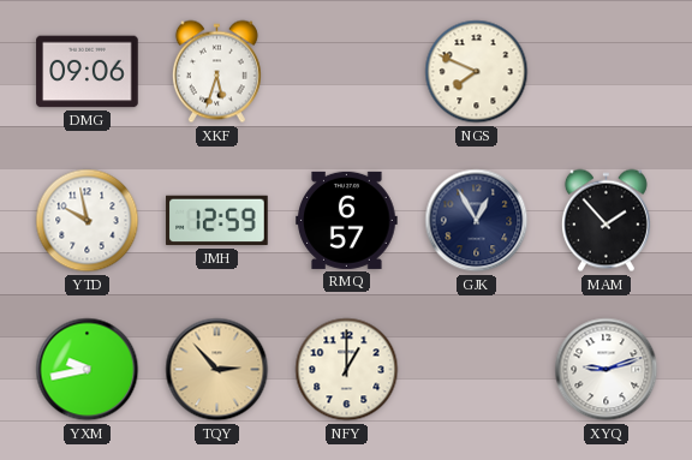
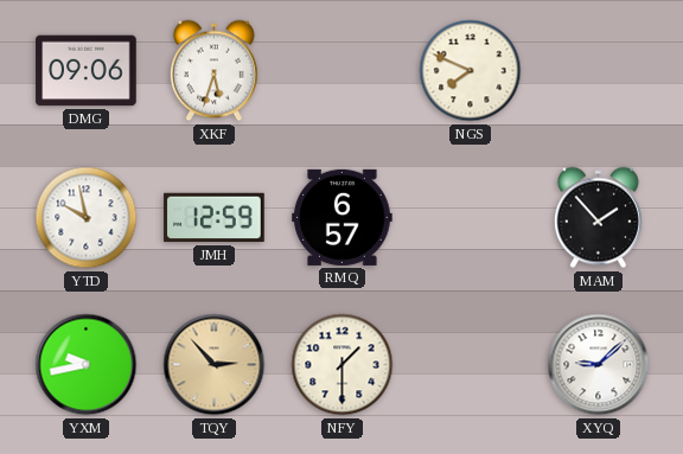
GJK: 12:55 -> none
NFY: 1:00 -> 1:30
XYQ: 9:12 -> 9:08
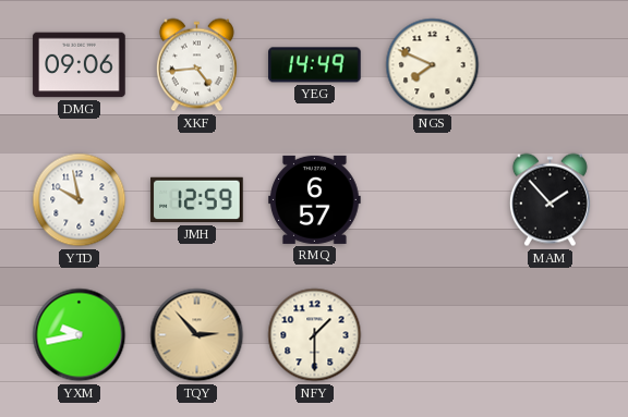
XKF: 5:33 -> 4:44
YEG: none -> 14:49
XYQ: 9:08 -> none
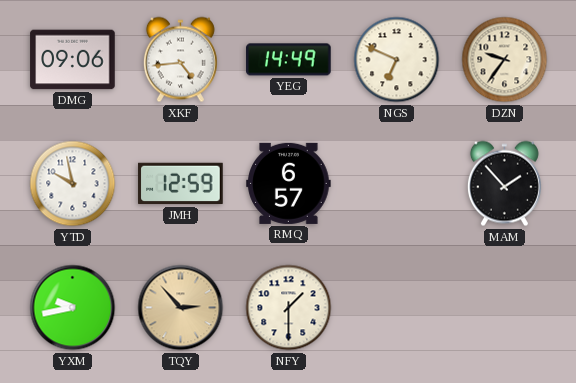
NGS: 7:49 -> 6:49
DZN: none -> 9:36
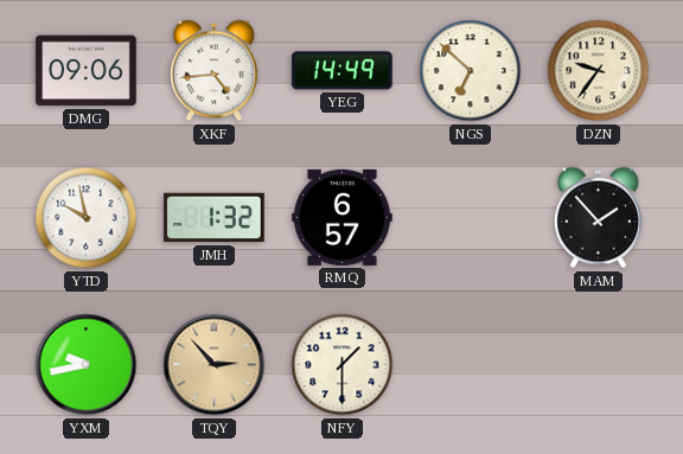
NGS: 6:49 -> 6:52
JMH: 12:59 -> 1:32
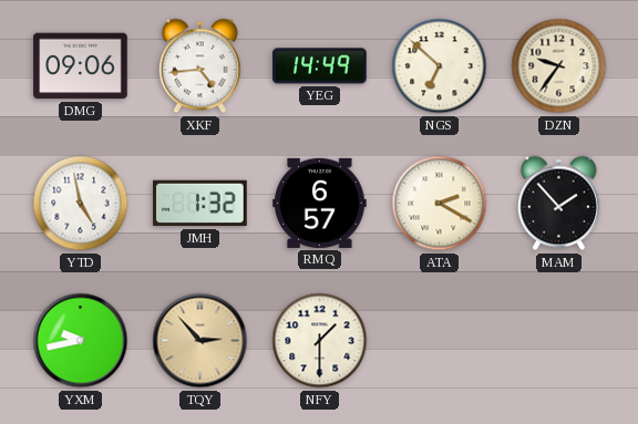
YTD: 9:58 -> 4:58
ATA: none -> 2:20
